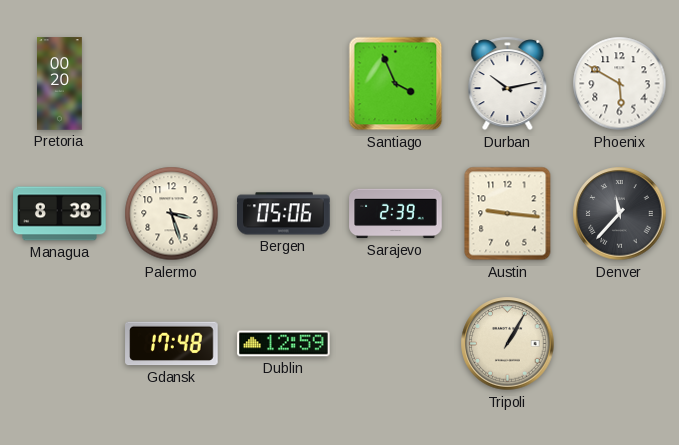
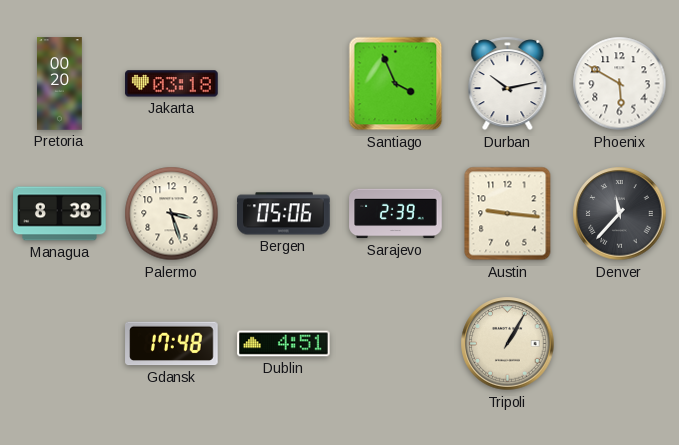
Jakarta: none -> 03:18
Dublin: 12:59 -> 4:51
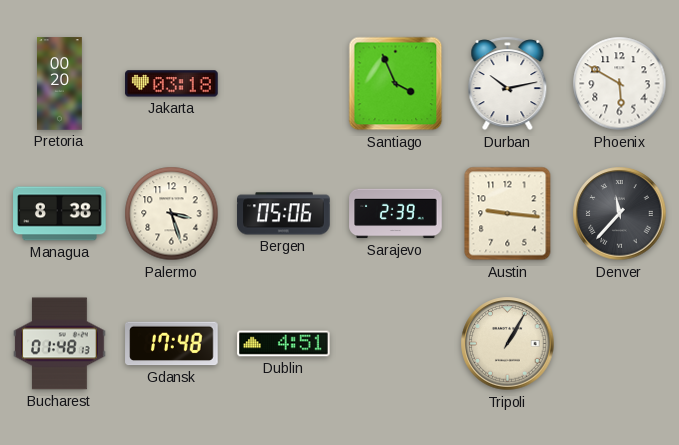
Bucharest: none -> 01:48
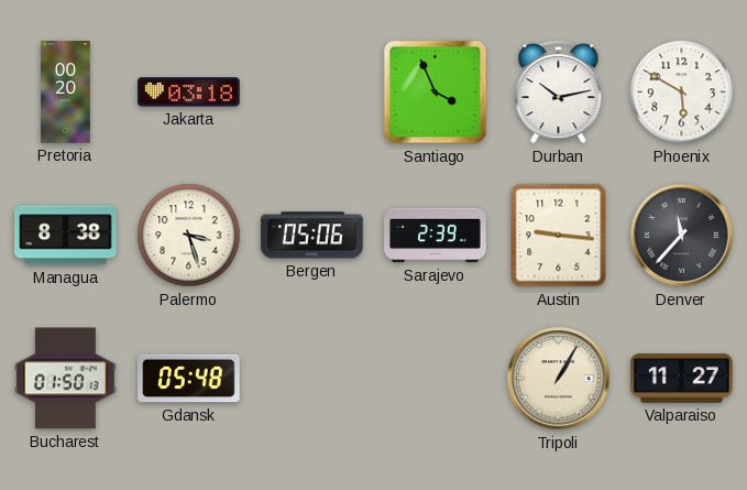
Bucharest: 01:48 -> 01:50
Gdansk: 17:48 -> 05:48
Dublin: 4:51 -> none
Valparaiso: none -> 11:27
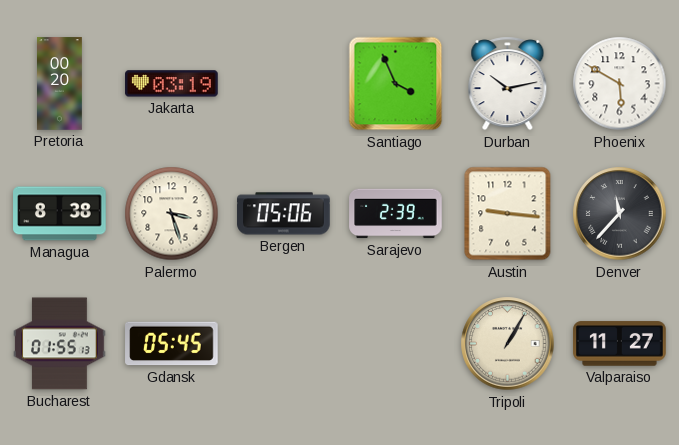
Jakarta: 03:18 -> 03:19
Bucharest: 01:50 -> 01:55
Gdansk: 05:48 -> 05:45
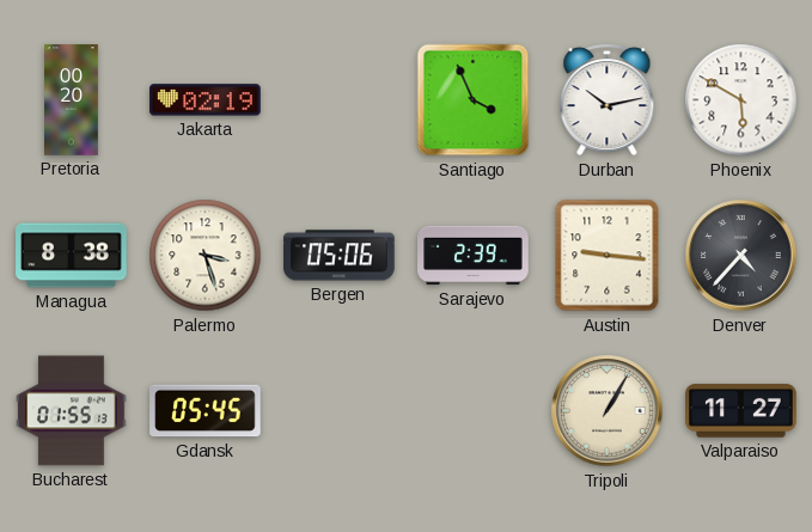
Jakarta: 03:19 -> 02:19
Denver: 11:37 -> 4:37
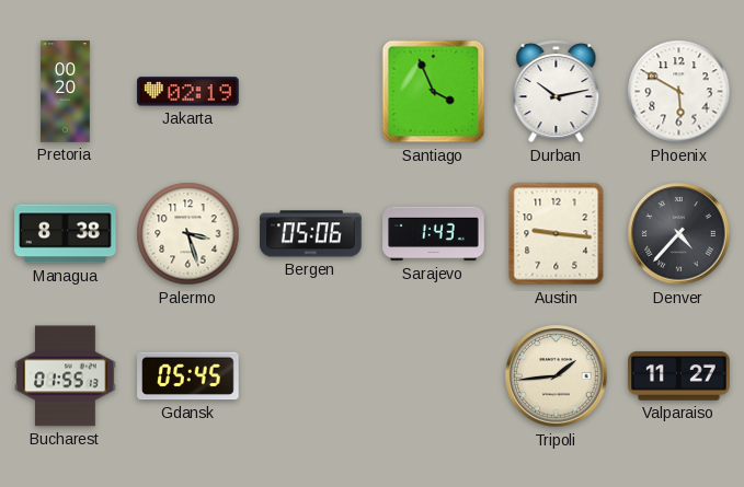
Sarajevo: 2:39 -> 1:43
Tripoli: 1:05 -> 1:44
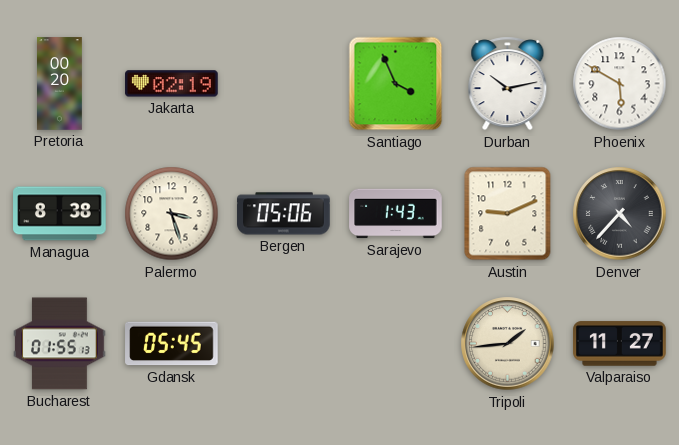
Austin: 9:16 -> 9:11
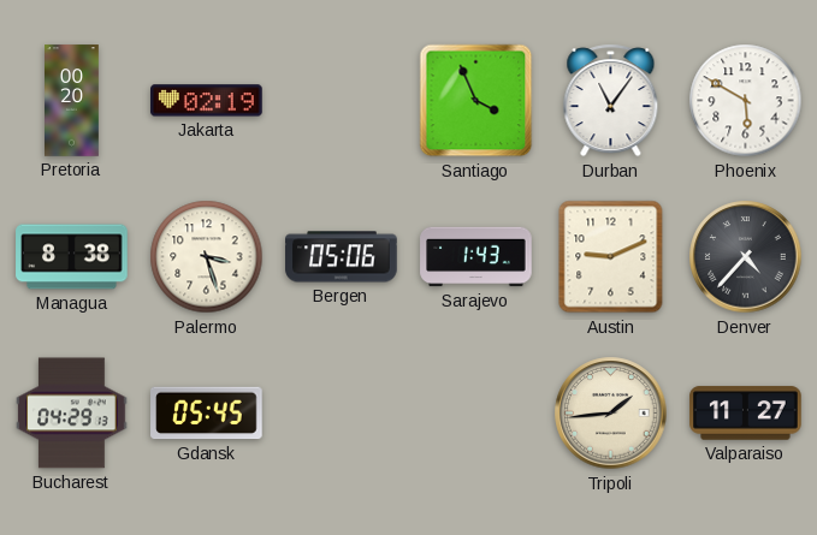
Durban: 10:13 -> 11:06
Bucharest: 01:55 -> 04:29
